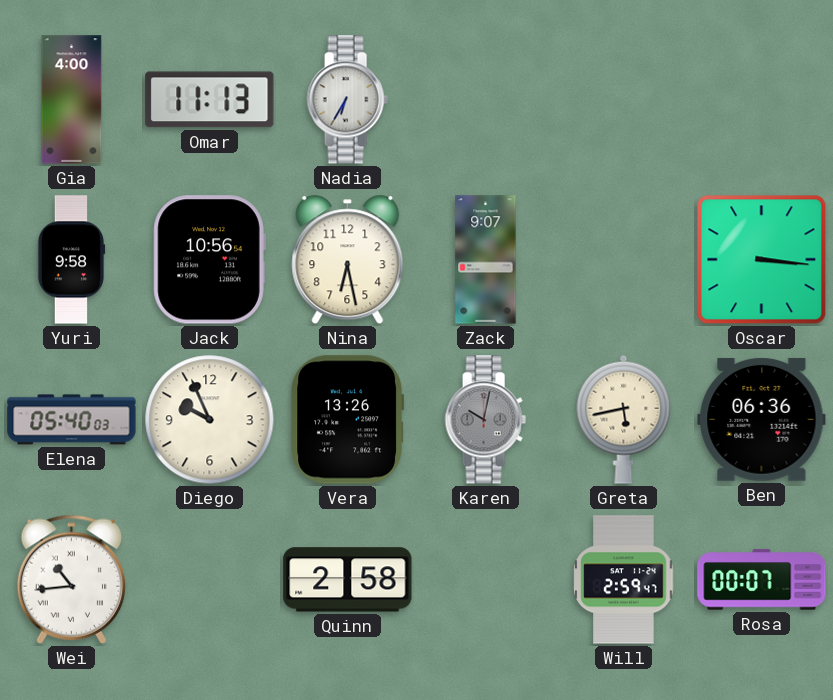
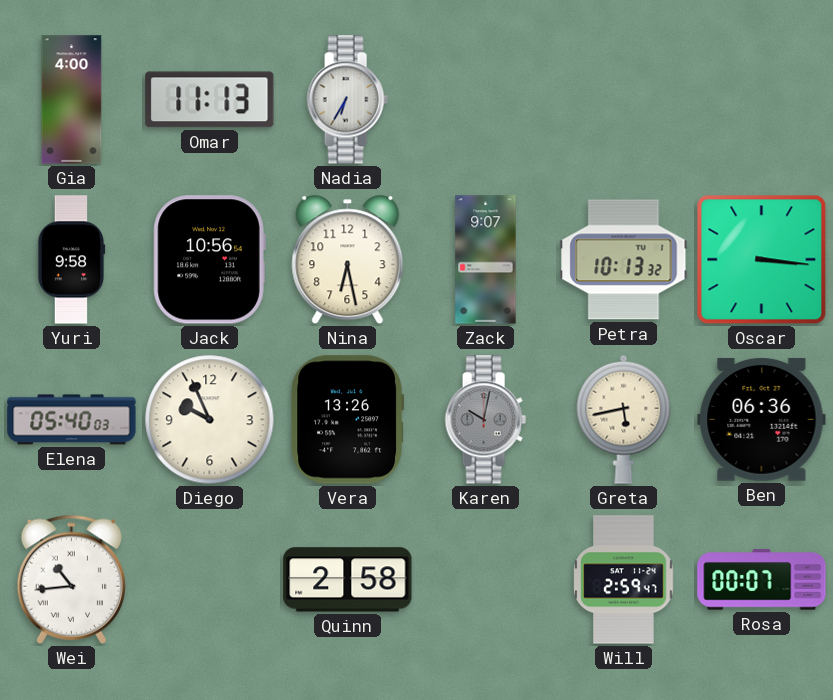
Petra: none -> 10:13
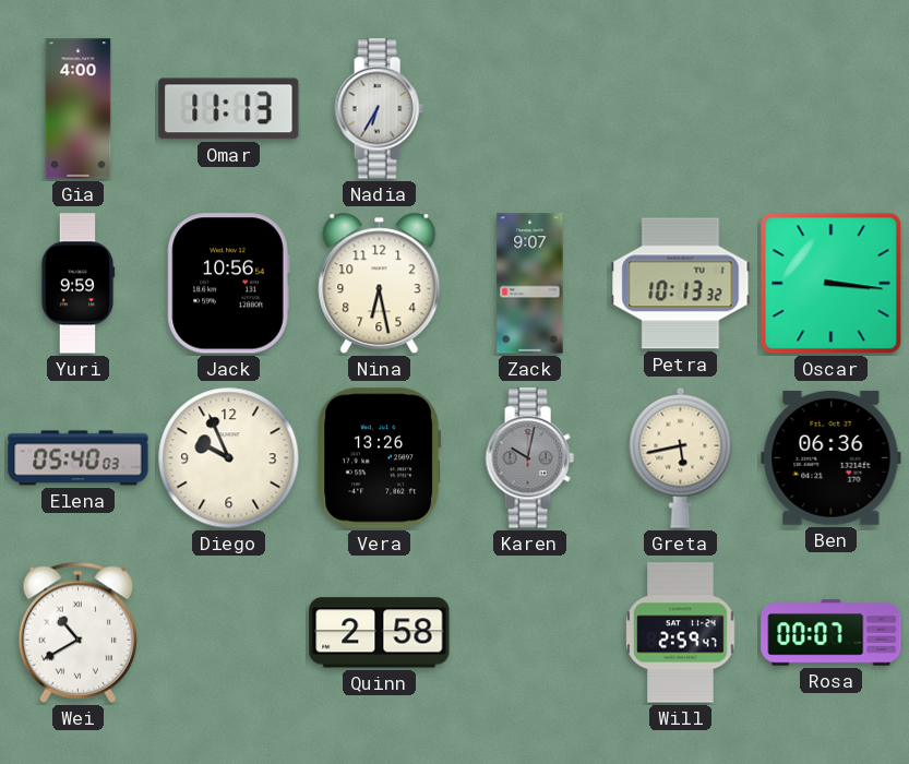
Yuri: 9:58 -> 9:59
Wei: 10:44 -> 10:40
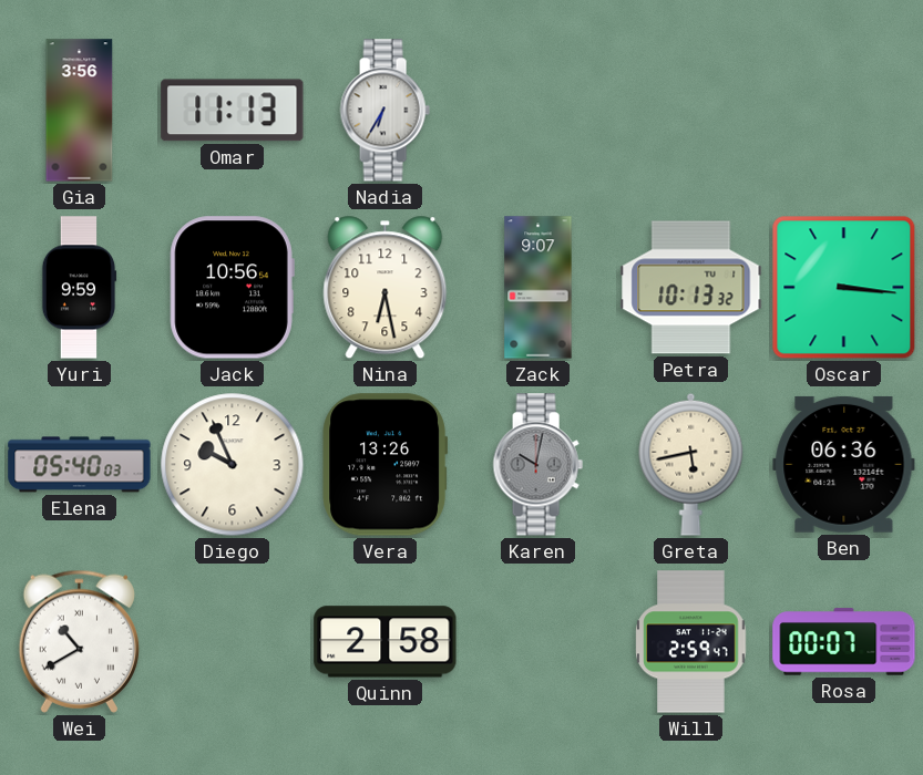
Gia: 4:00 -> 3:56
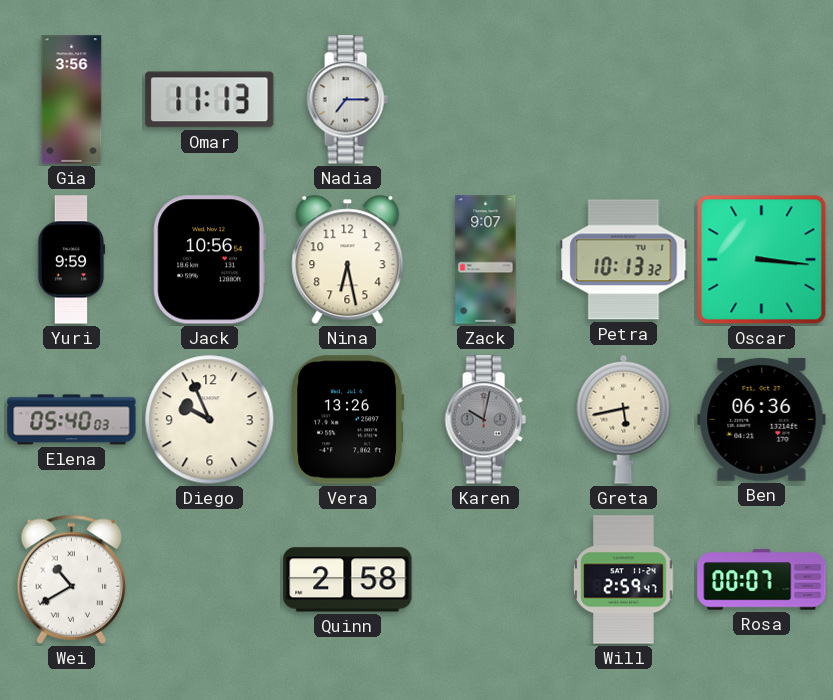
Nadia: 6:35 -> 7:15
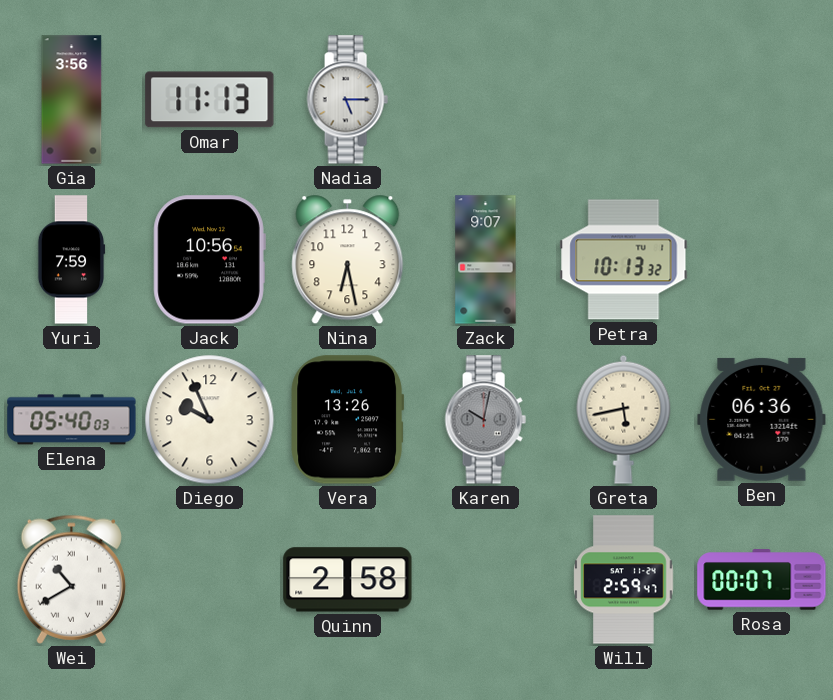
Nadia: 7:15 -> 5:15
Yuri: 9:59 -> 7:59
Oscar: 3:16 -> none
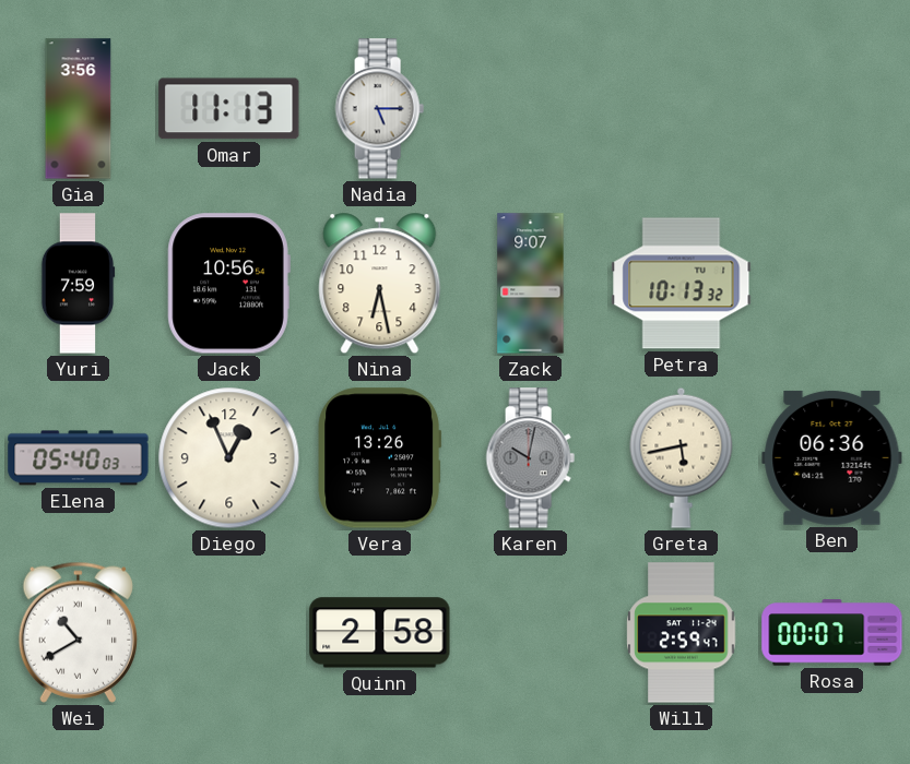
Diego: 9:56 -> 12:56
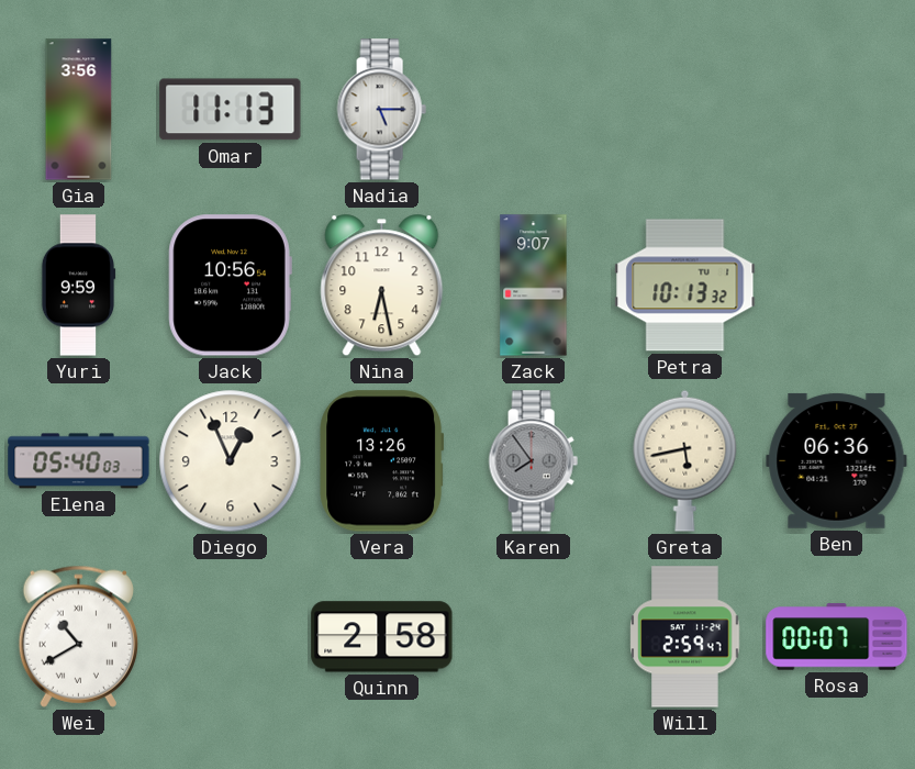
Yuri: 7:59 -> 9:59
Karen: 10:02 -> 7:54
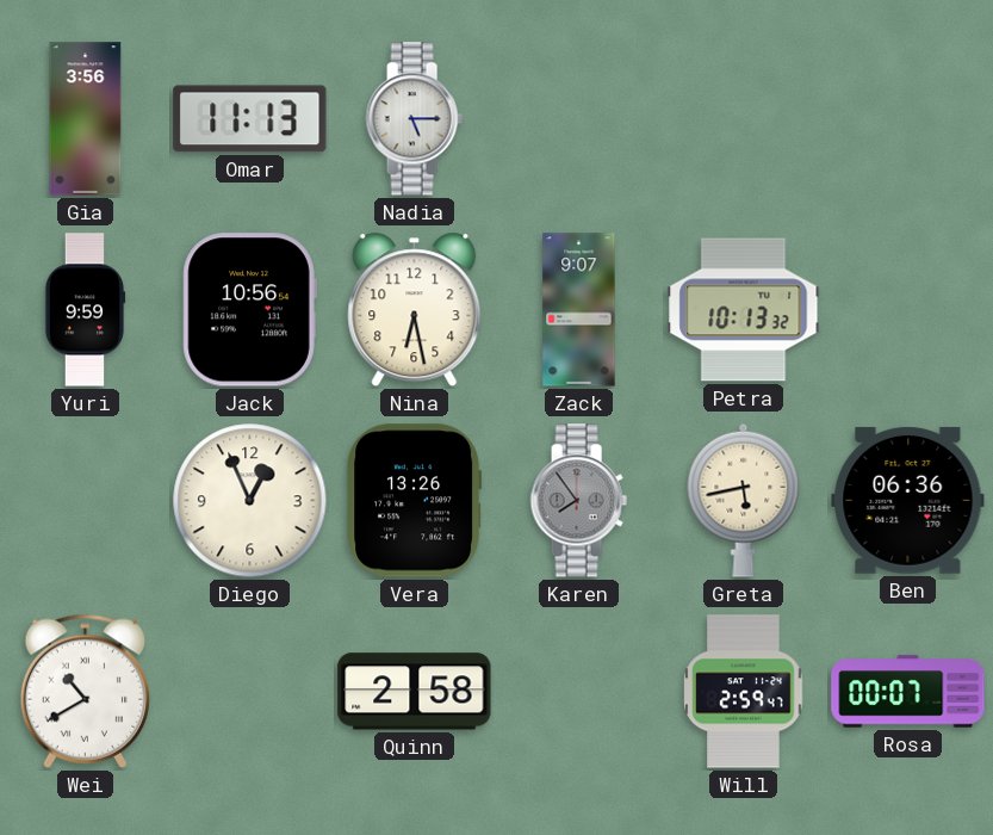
Elena: 05:40 -> none
